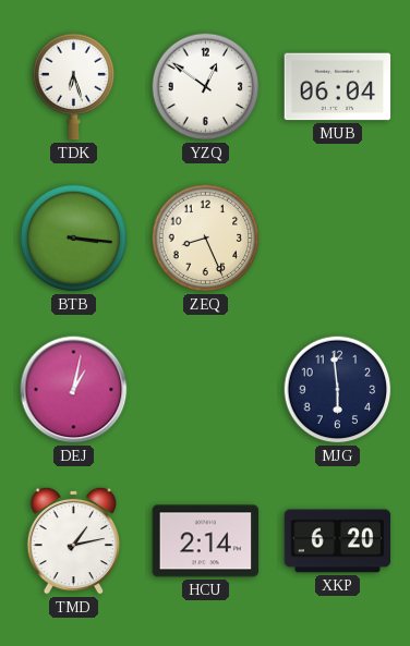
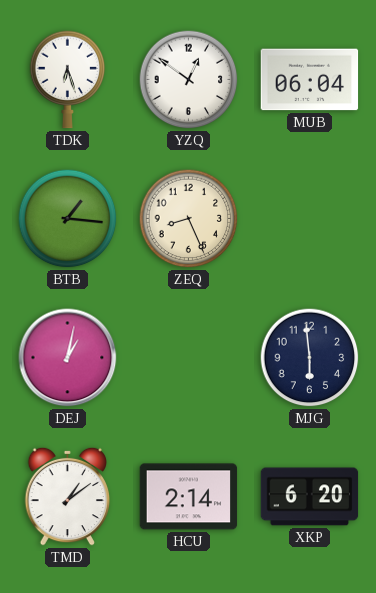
BTB: 3:16 -> 1:16
TMD: 1:13 -> 1:09
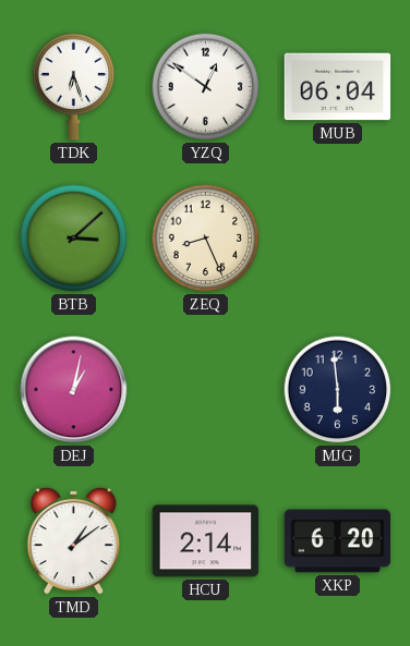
BTB: 1:16 -> 3:08
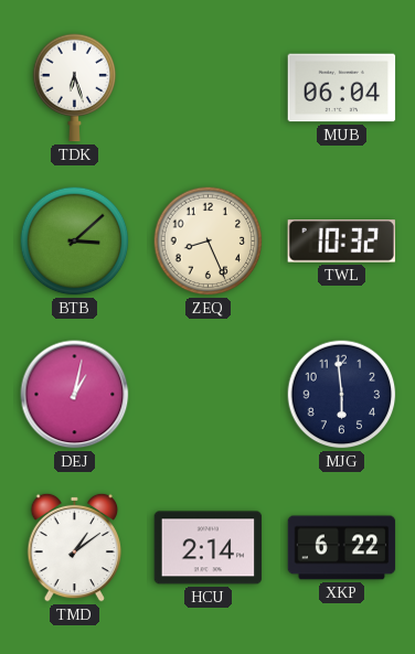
YZQ: 12:51 -> none
TWL: none -> 10:32
XKP: 6:20 -> 6:22
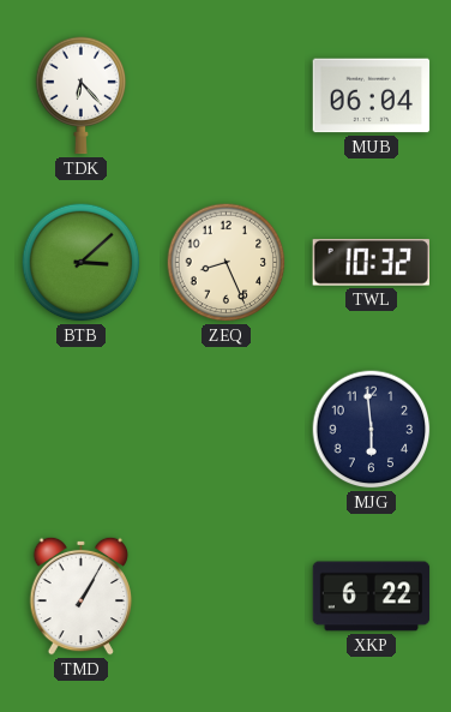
TDK: 6:27 -> 6:23
DEJ: 1:02 -> none
TMD: 1:09 -> 1:05
HCU: 2:14 -> none
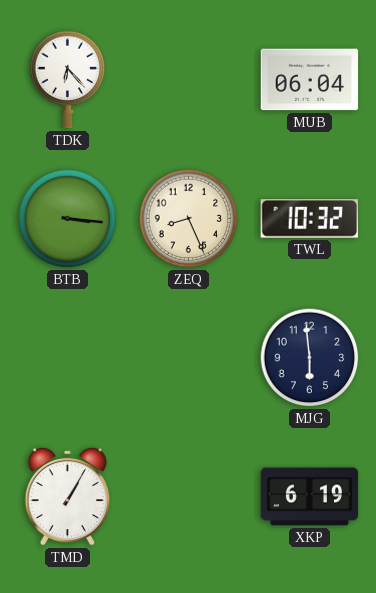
BTB: 3:08 -> 3:16
XKP: 6:22 -> 6:19
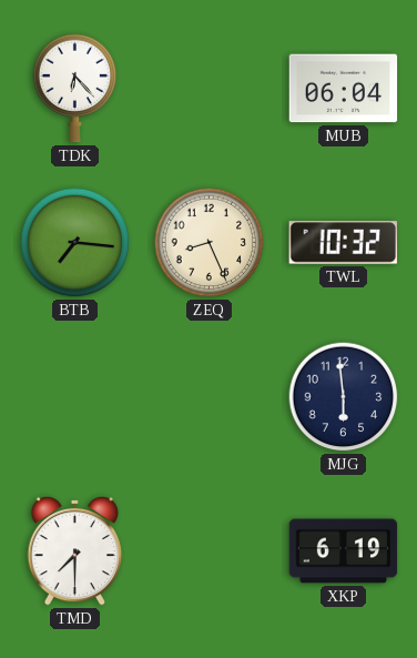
BTB: 3:16 -> 7:16
TMD: 1:05 -> 7:30
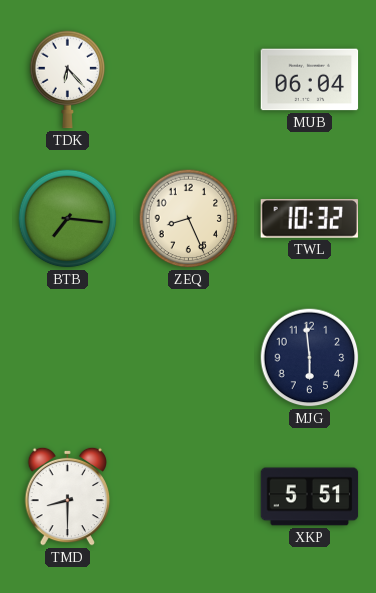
TMD: 7:30 -> 8:30
XKP: 6:19 -> 5:51
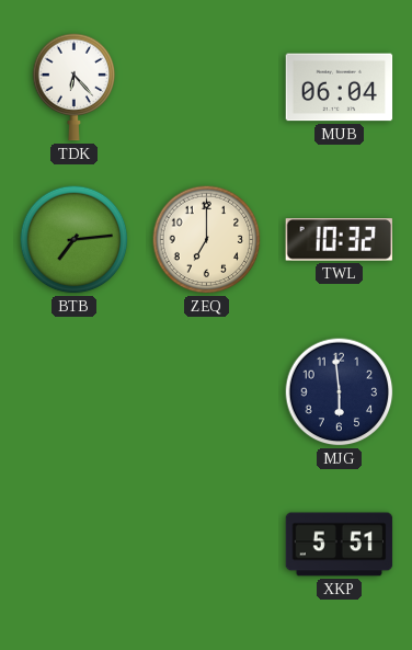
BTB: 7:16 -> 7:14
ZEQ: 8:26 -> 7:00
TMD: 8:30 -> none
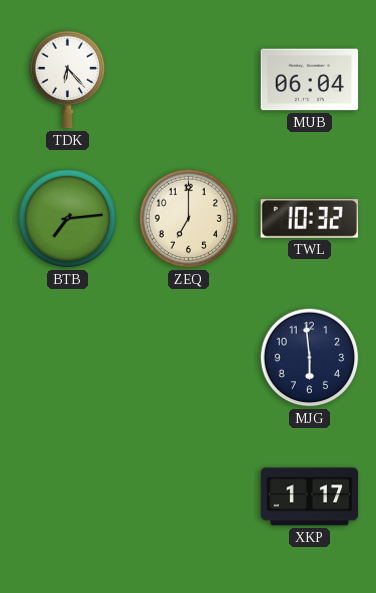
XKP: 5:51 -> 1:17
